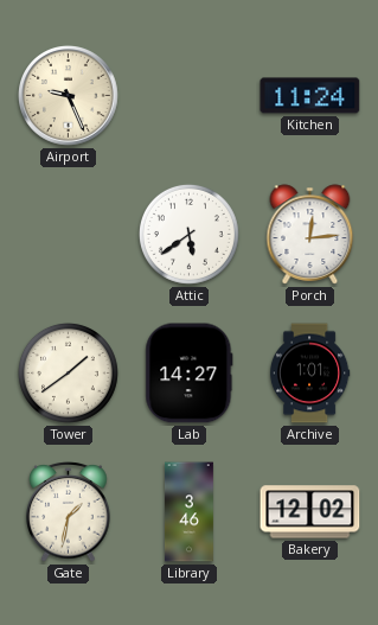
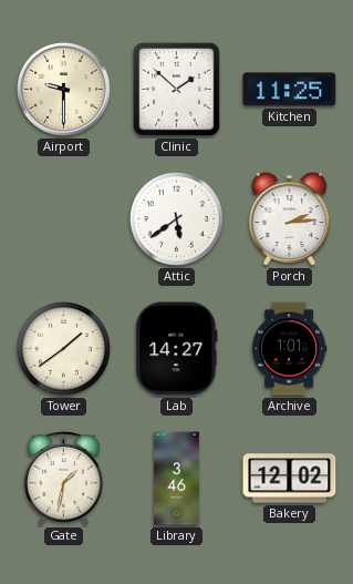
Airport: 9:26 -> 9:30
Clinic: none -> 1:52
Kitchen: 11:24 -> 11:25
Porch: 12:14 -> 2:14
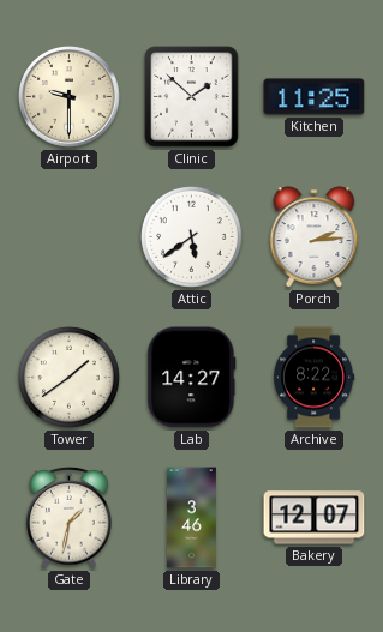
Archive: 1:01 -> 8:22
Bakery: 12:02 -> 12:07
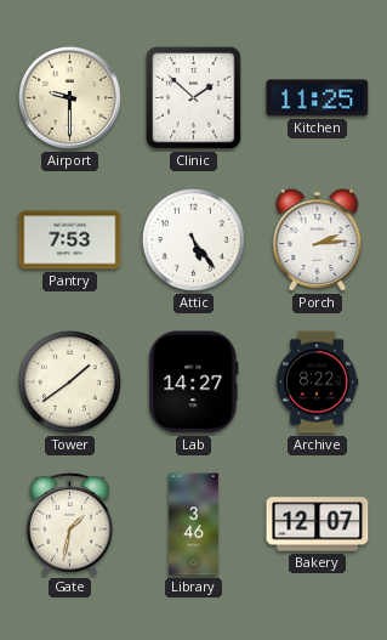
Pantry: none -> 7:53
Attic: 5:39 -> 5:24
